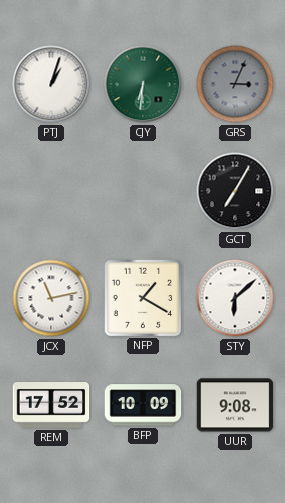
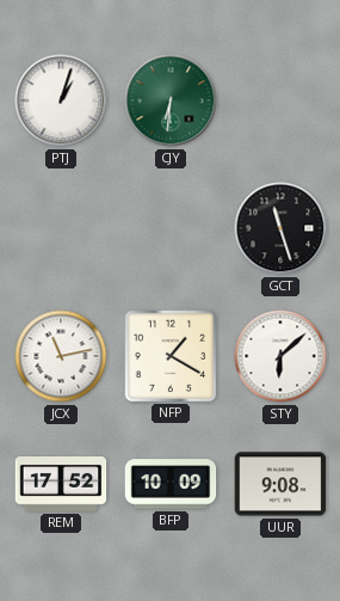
GRS: 3:04 -> none
GCT: 7:05 -> 11:27
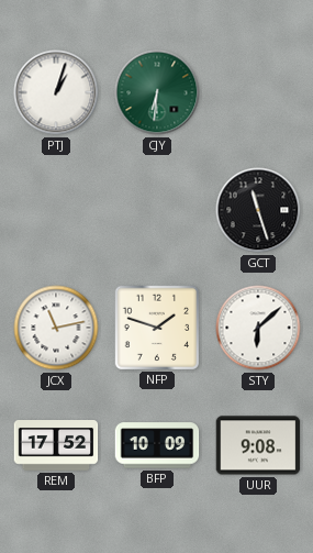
NFP: 1:20 -> 1:48
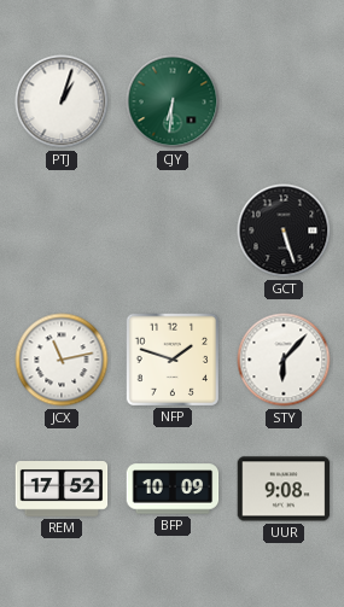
GCT: 11:27 -> 5:27
STY: 6:08 -> 6:07
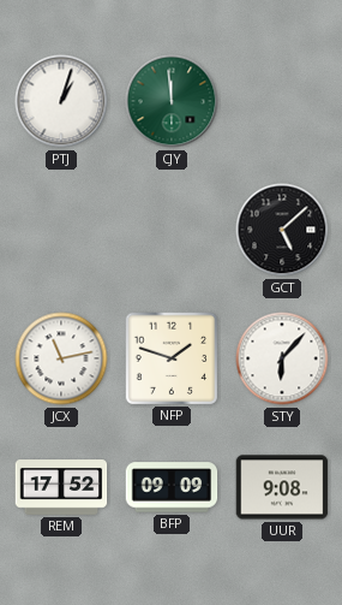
CJY: 6:31 -> 11:59
GCT: 5:27 -> 5:08
BFP: 10:09 -> 09:09
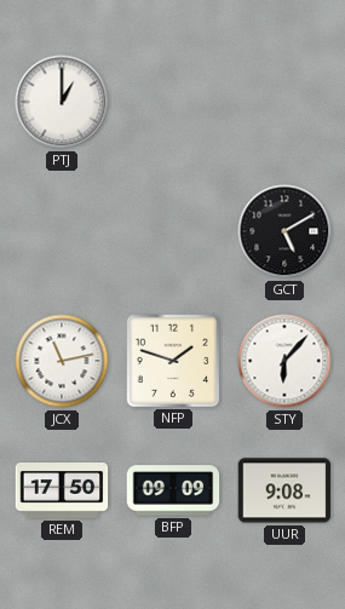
PTJ: 1:03 -> 1:00
CJY: 11:59 -> none
GCT: 5:08 -> 5:10
REM: 17:52 -> 17:50
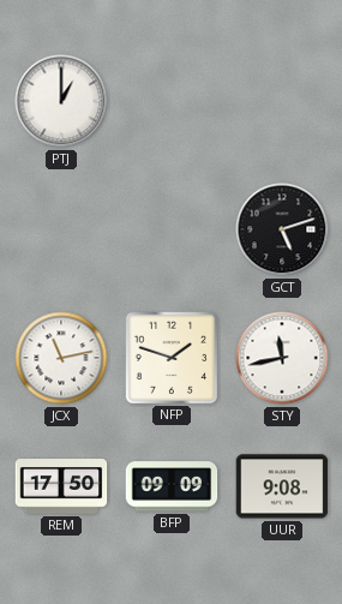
GCT: 5:10 -> 5:12
STY: 6:07 -> 11:43
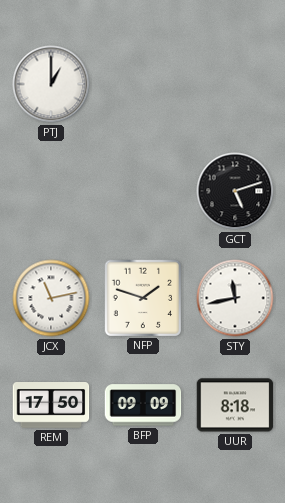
UUR: 9:08 -> 8:18
